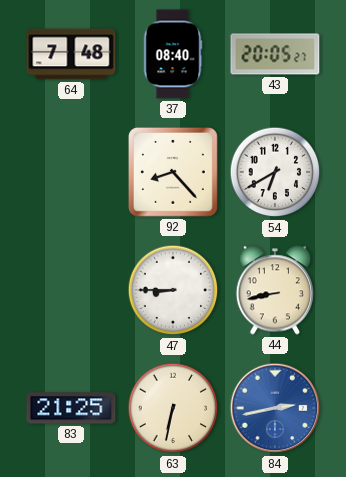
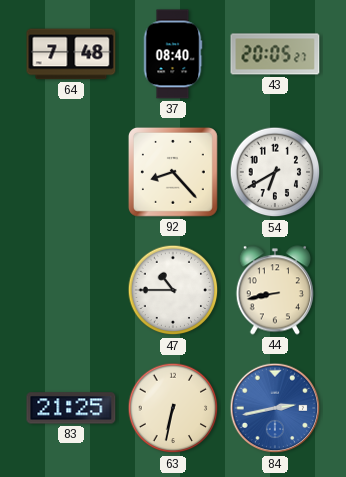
47: 8:45 -> 10:45
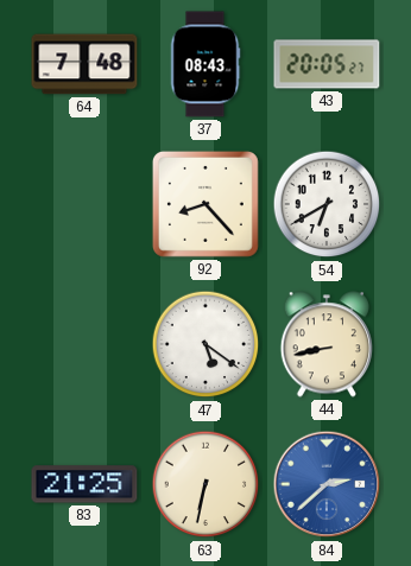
37: 08:40 -> 08:43
47: 10:45 -> 5:21
84: 2:43 -> 2:38
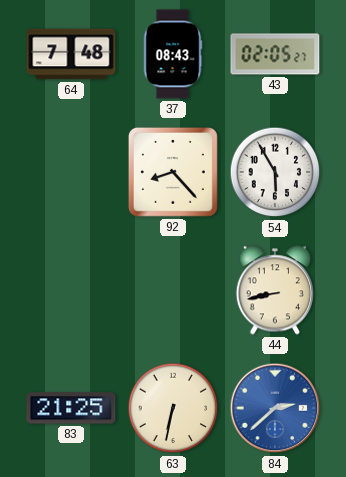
43: 20:05 -> 02:05
54: 6:40 -> 5:55
47: 5:21 -> none
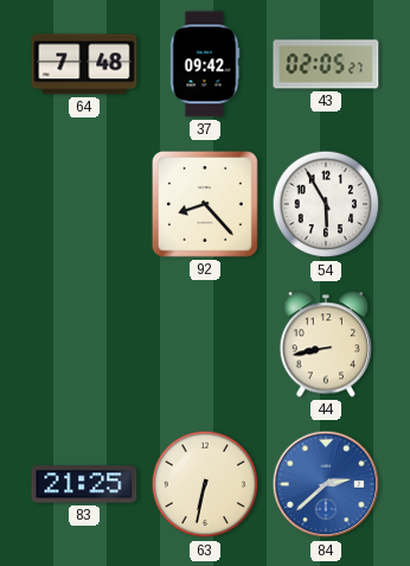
37: 08:43 -> 09:42
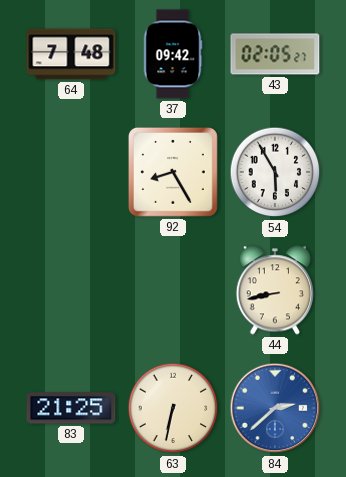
92: 8:23 -> 8:25
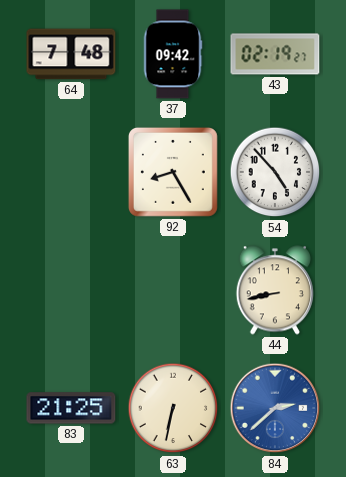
43: 02:05 -> 02:19
54: 5:55 -> 4:53
